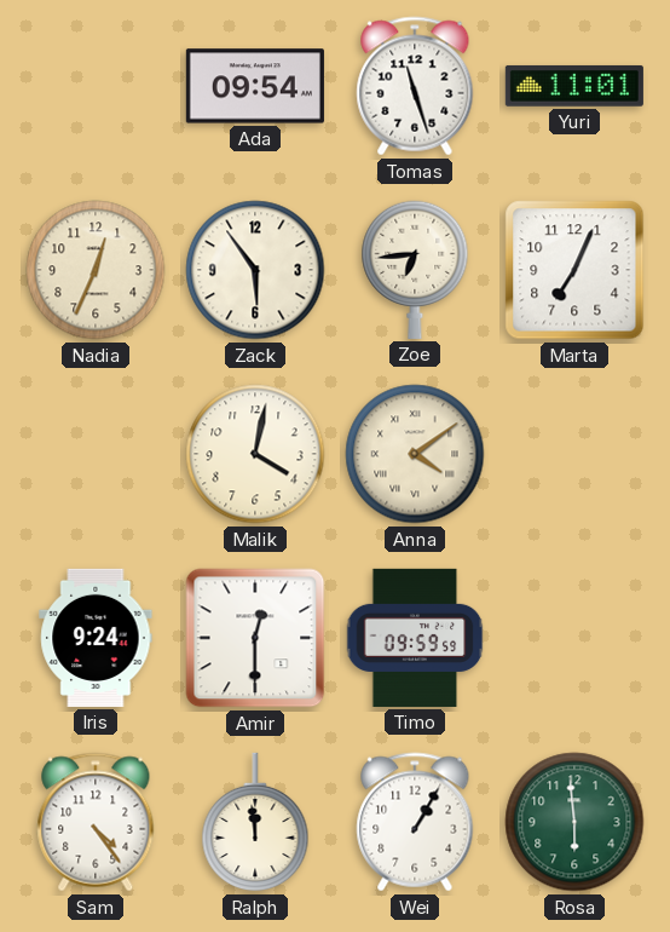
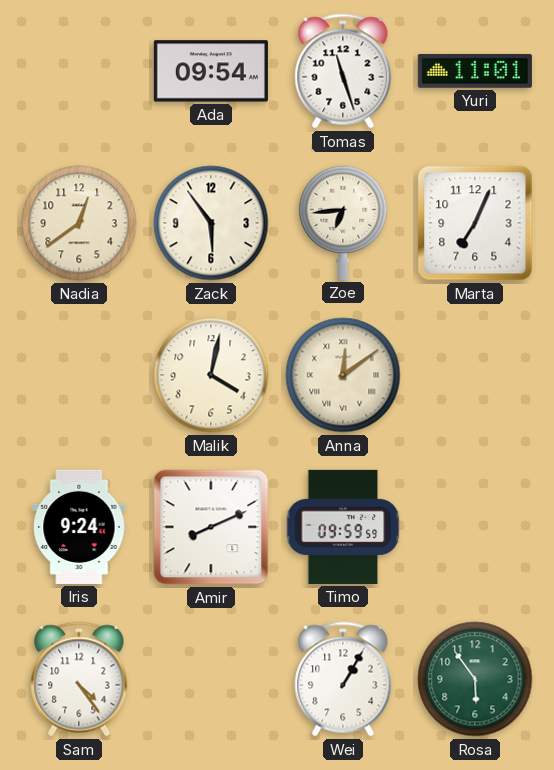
Nadia: 12:34 -> 12:39
Anna: 4:09 -> 12:09
Amir: 12:30 -> 8:11
Ralph: 11:59 -> none
Rosa: 5:59 -> 5:54
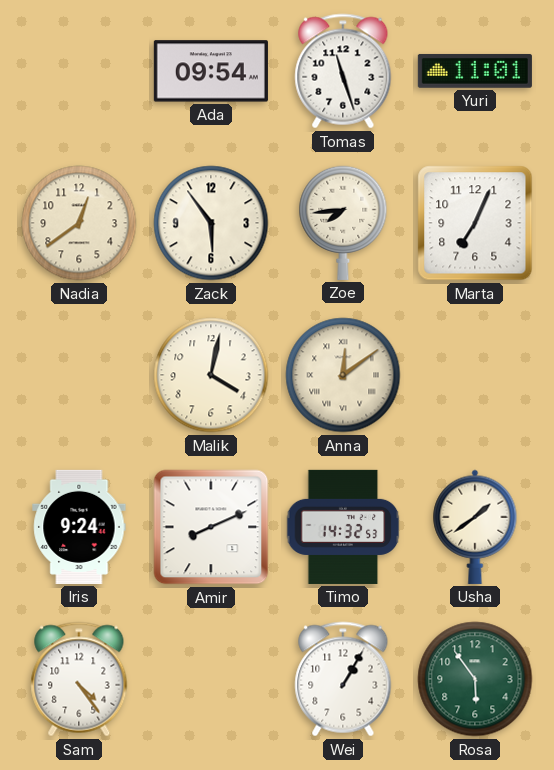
Zoe: 6:44 -> 7:44
Timo: 09:59 -> 14:32
Usha: none -> 1:39
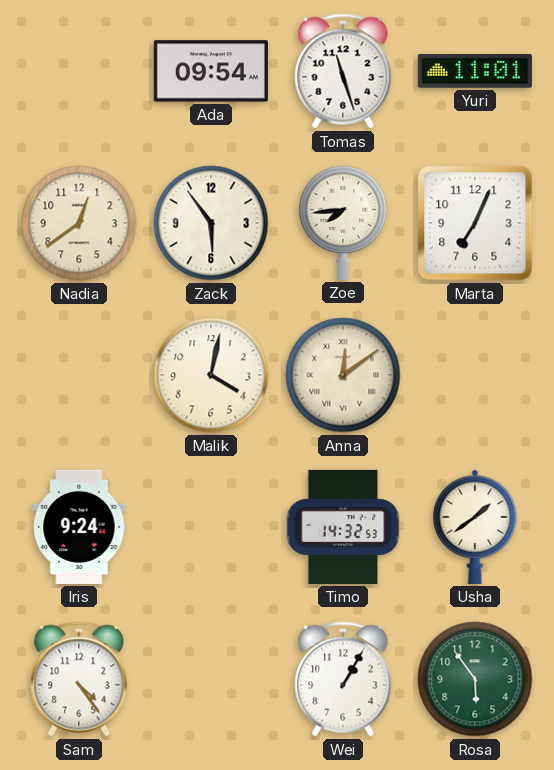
Amir: 8:11 -> none
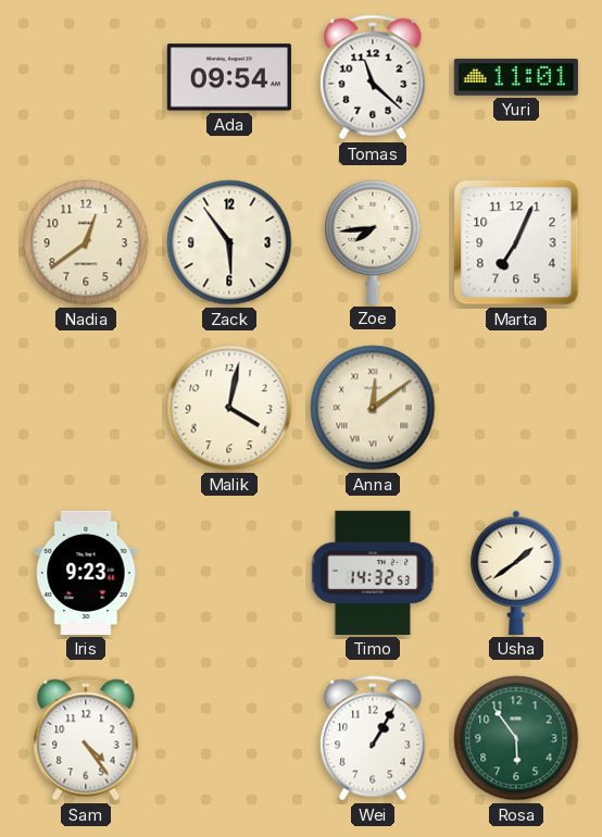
Tomas: 11:27 -> 11:22
Iris: 9:24 -> 9:23
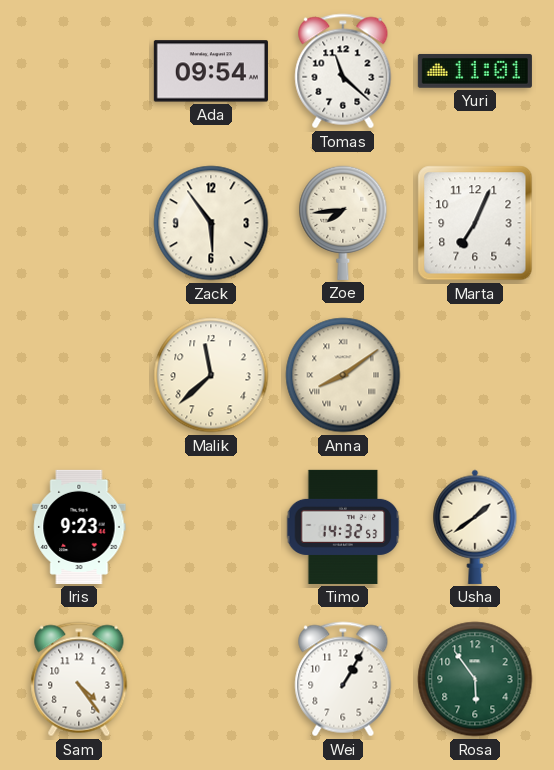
Nadia: 12:39 -> none
Malik: 4:02 -> 11:38
Anna: 12:09 -> 8:09
